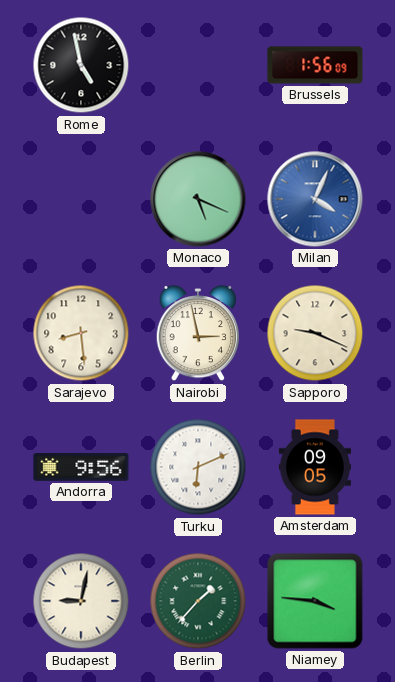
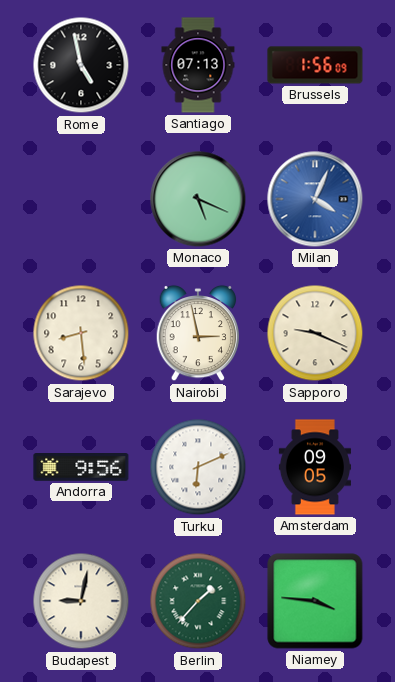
Santiago: none -> 07:13
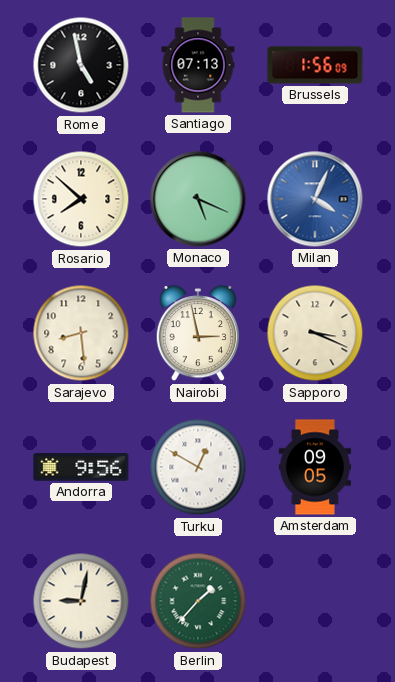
Rosario: none -> 7:52
Sapporo: 9:19 -> 3:19
Turku: 6:11 -> 12:50
Niamey: 3:46 -> none
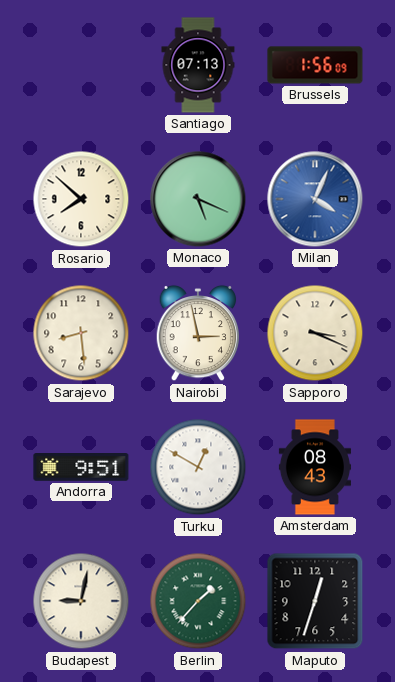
Rome: 4:58 -> none
Andorra: 9:56 -> 9:51
Amsterdam: 09:05 -> 08:43
Maputo: none -> 12:33
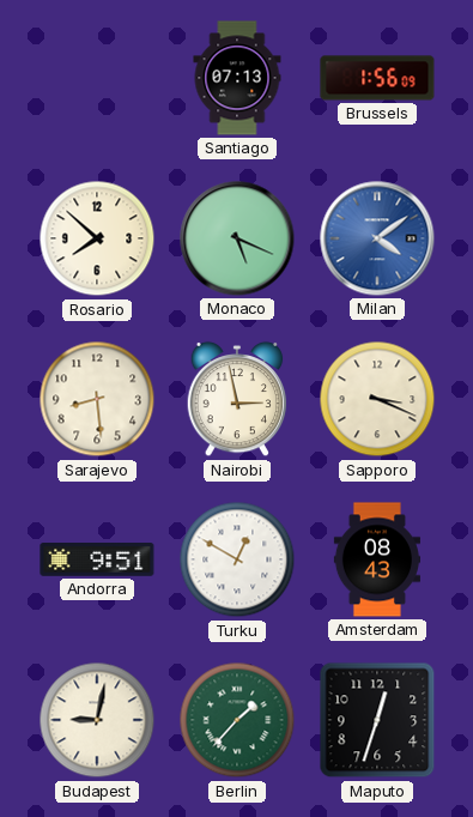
Milan: 4:04 -> 4:09
